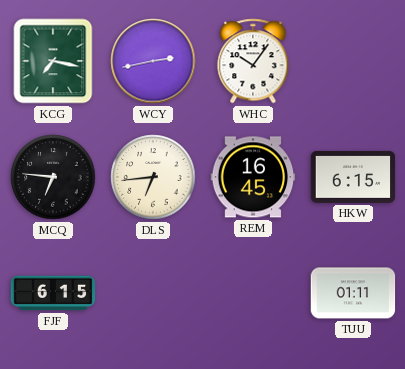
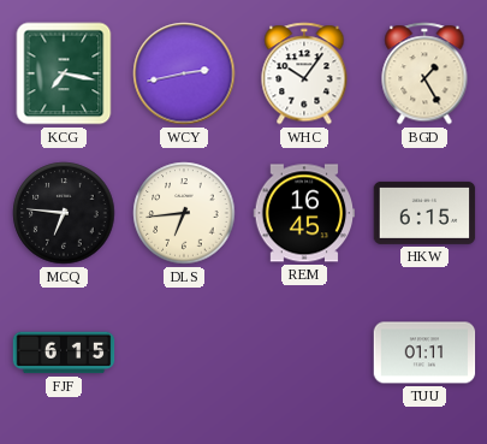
BGD: none -> 1:25
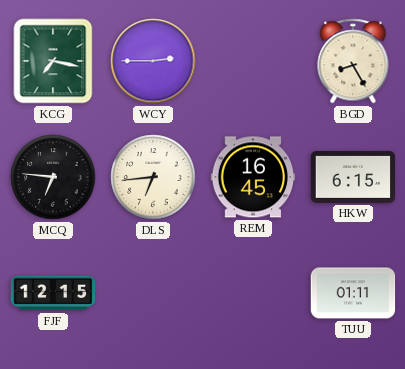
WCY: 2:43 -> 2:45
WHC: 10:06 -> none
BGD: 1:25 -> 8:25
FJF: 6:15 -> 12:15
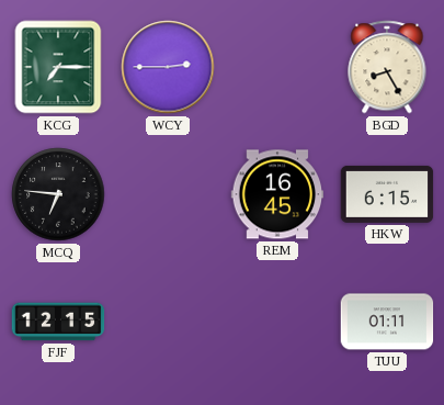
KCG: 7:17 -> 7:15
DLS: 6:44 -> none
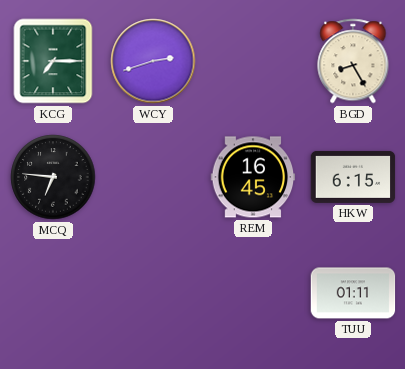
WCY: 2:45 -> 2:42
FJF: 12:15 -> none
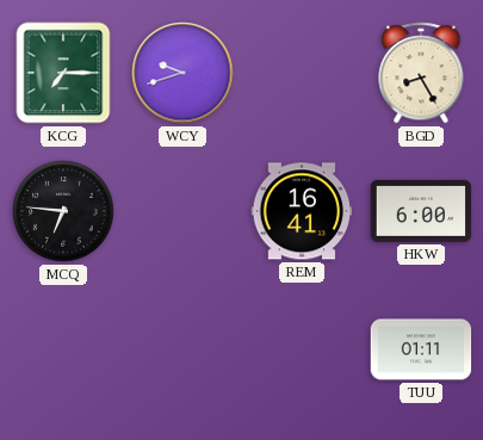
WCY: 2:42 -> 9:42
REM: 16:45 -> 16:41
HKW: 6:15 -> 6:00
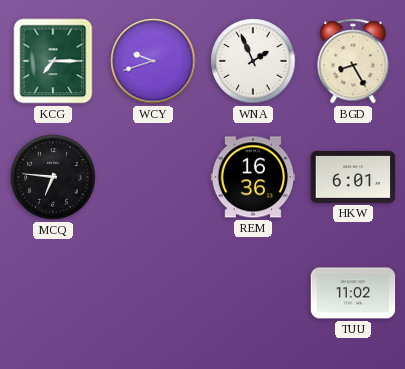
WNA: none -> 1:56
REM: 16:41 -> 16:36
HKW: 6:00 -> 6:01
TUU: 01:11 -> 11:02
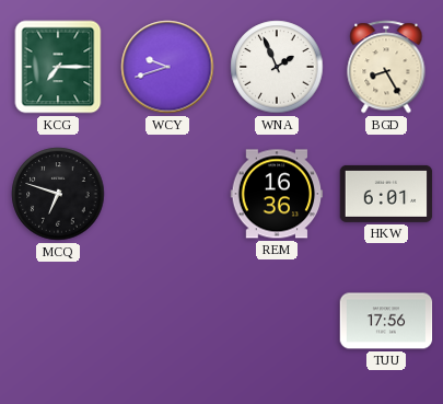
MCQ: 6:46 -> 6:48
TUU: 11:02 -> 17:56
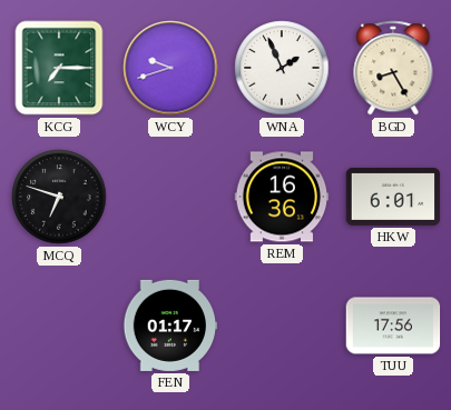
FEN: none -> 01:17
